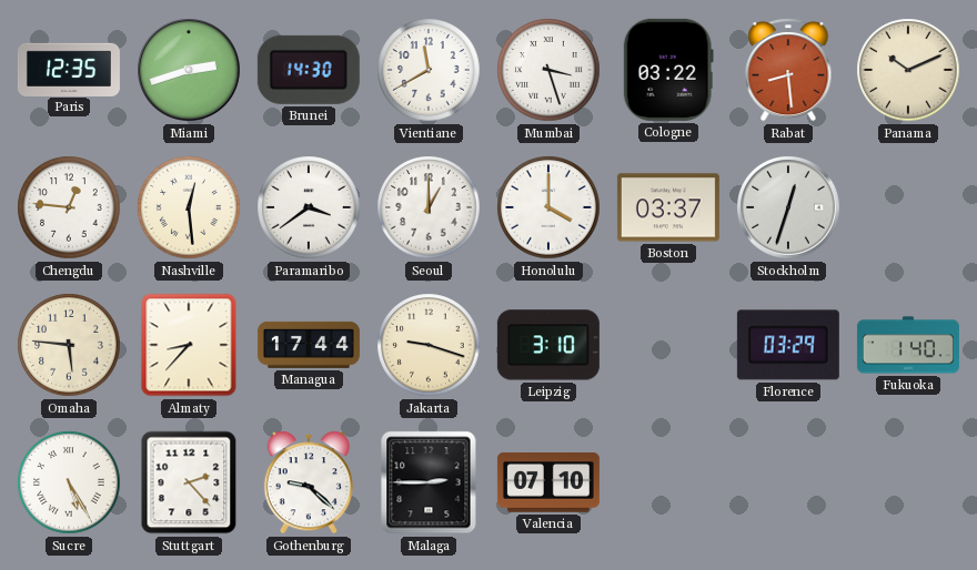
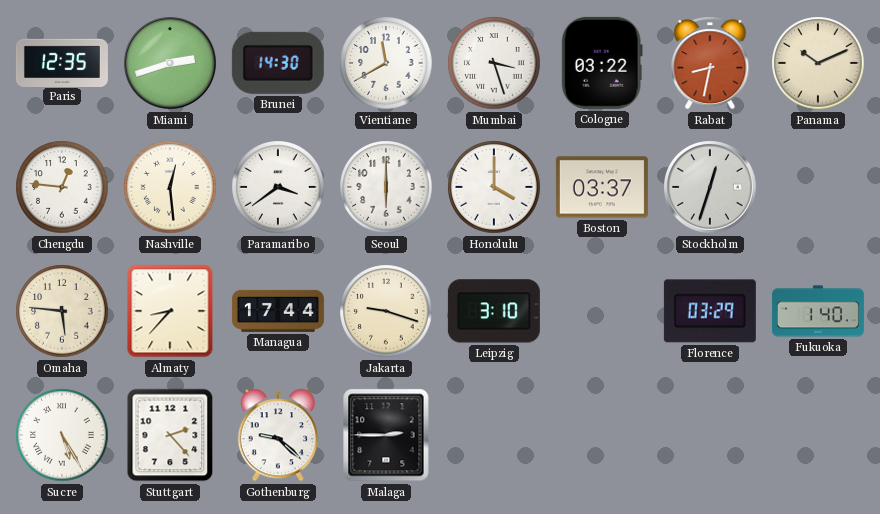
Rabat: 8:29 -> 8:32
Seoul: 1:00 -> 6:00
Valencia: 07:10 -> none
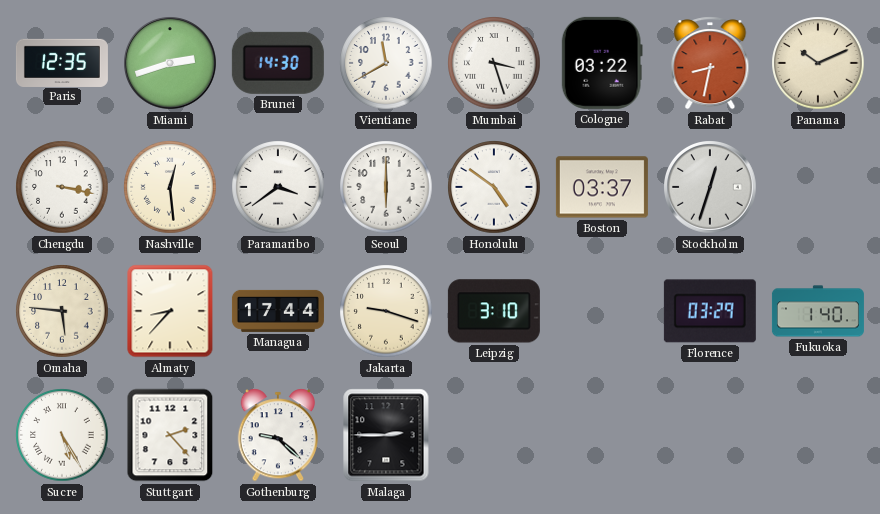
Chengdu: 12:46 -> 3:17
Honolulu: 4:00 -> 4:51
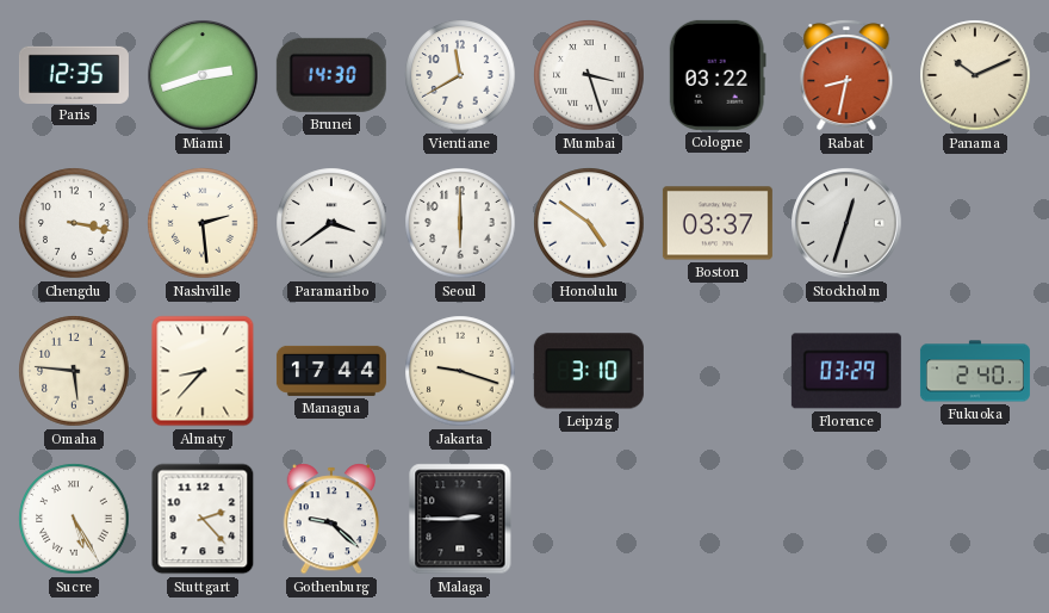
Nashville: 12:29 -> 2:29
Fukuoka: 1:40 -> 2:40
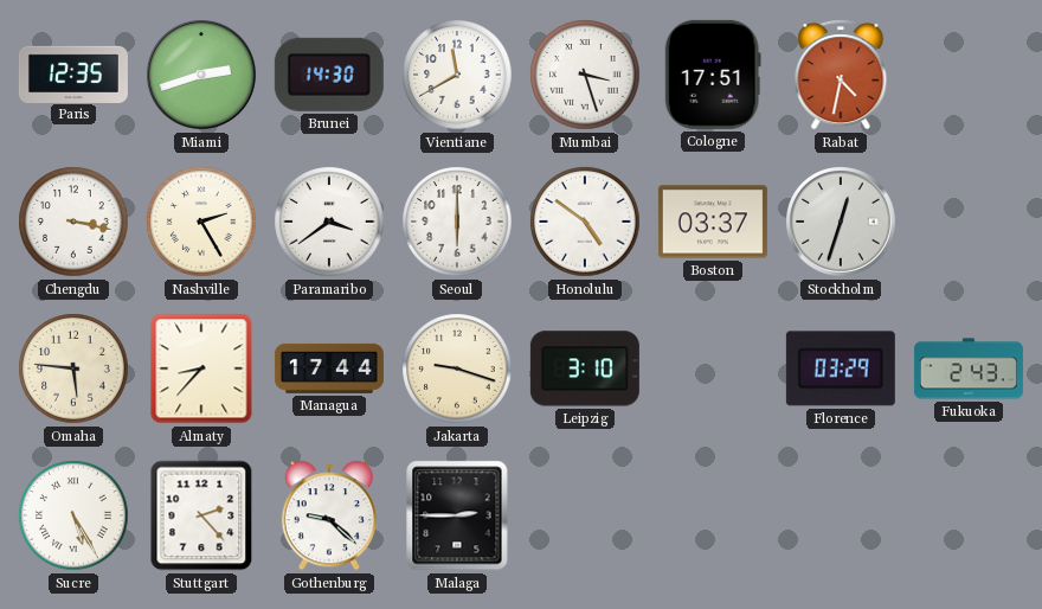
Cologne: 03:22 -> 17:51
Rabat: 8:32 -> 4:32
Panama: 10:11 -> none
Nashville: 2:29 -> 2:25
Fukuoka: 2:40 -> 2:43
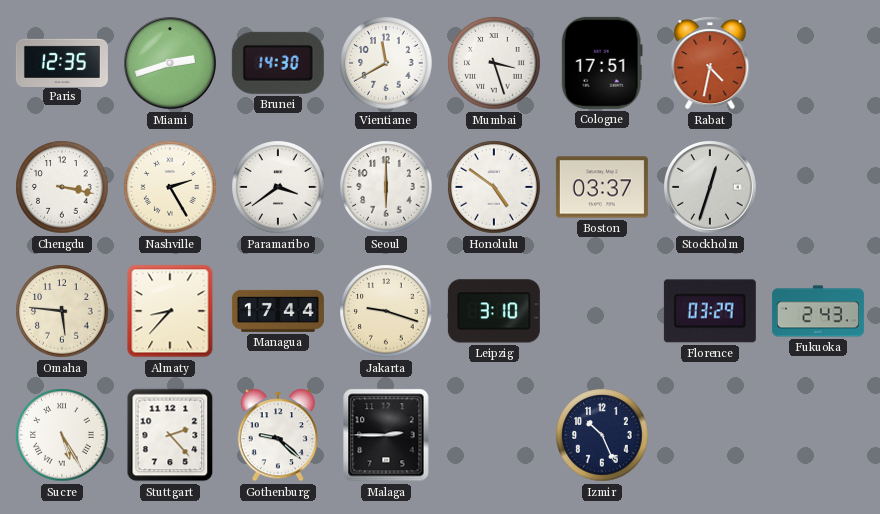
Izmir: none -> 10:26
